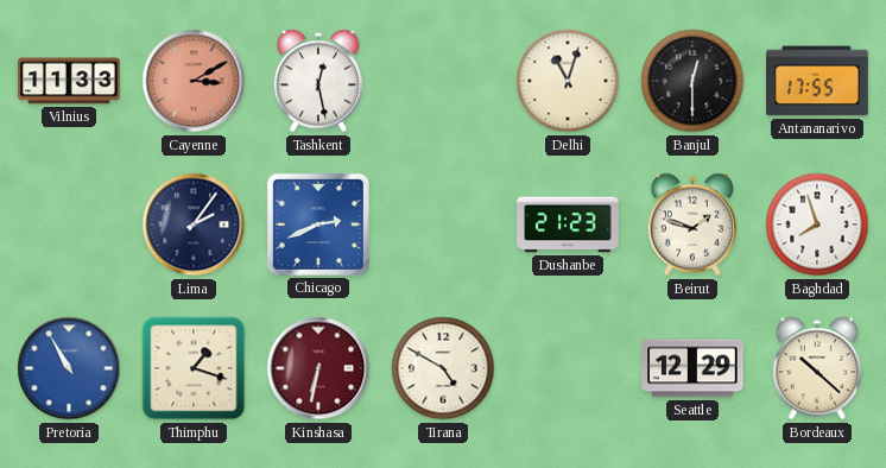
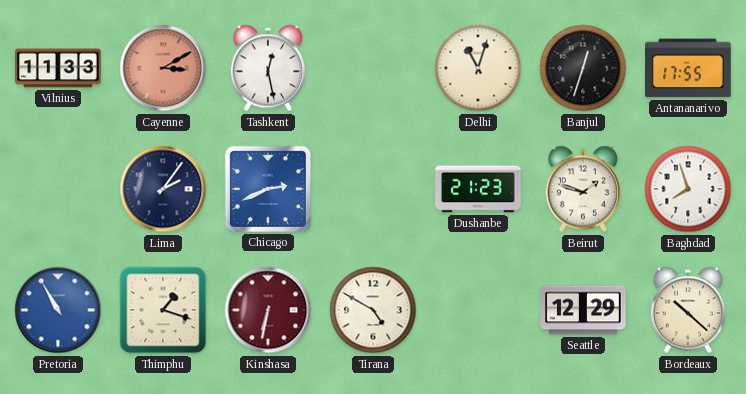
Banjul: 12:30 -> 12:33
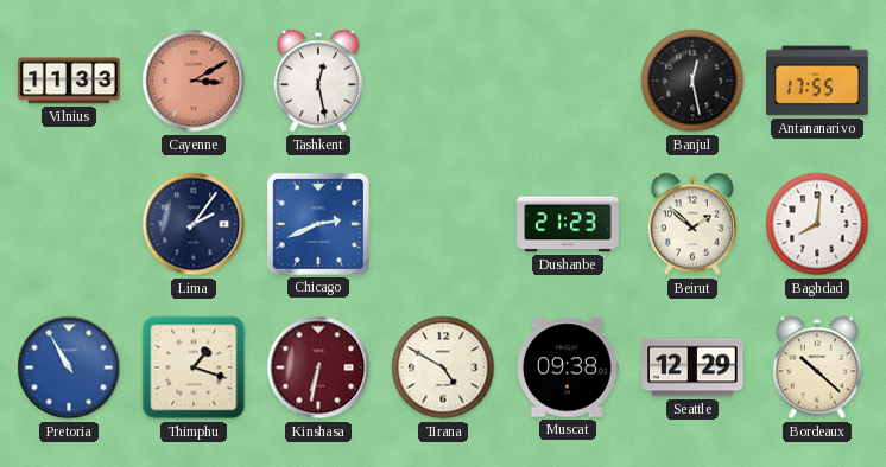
Delhi: 11:03 -> none
Banjul: 12:33 -> 12:28
Beirut: 1:48 -> 1:52
Baghdad: 7:57 -> 8:01
Muscat: none -> 09:38
